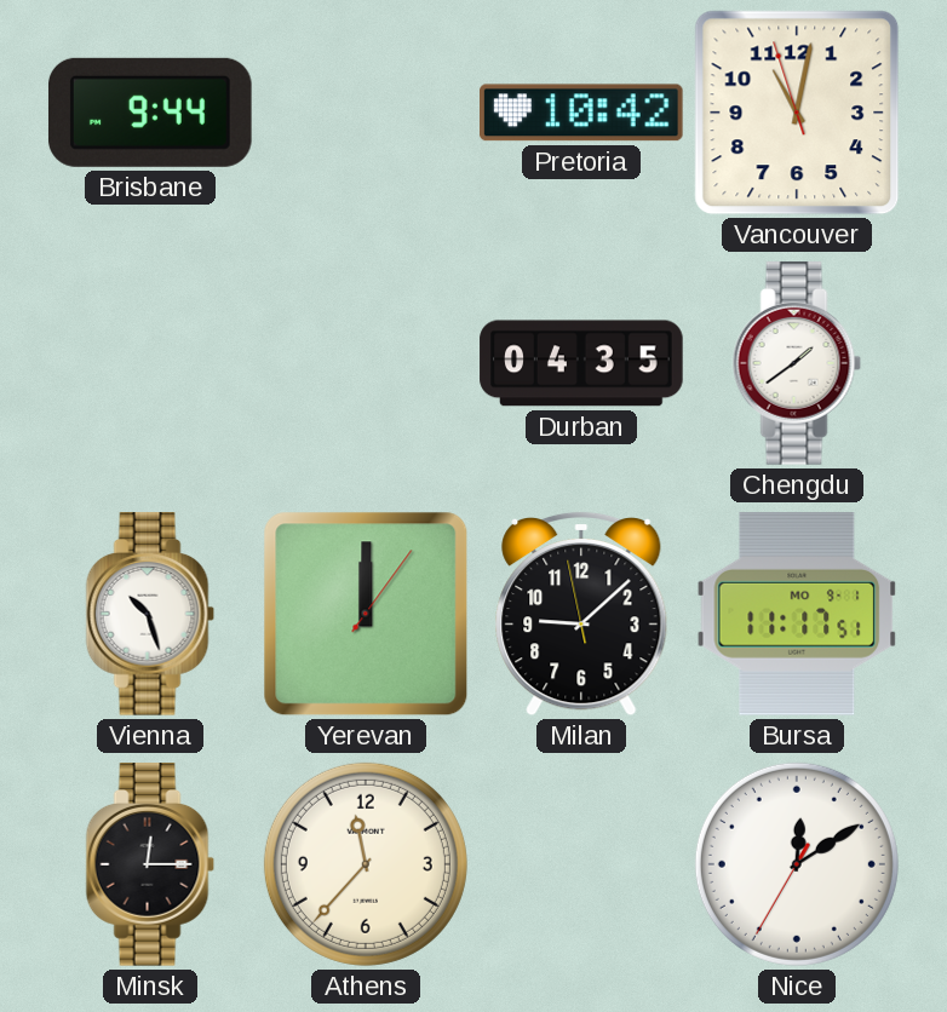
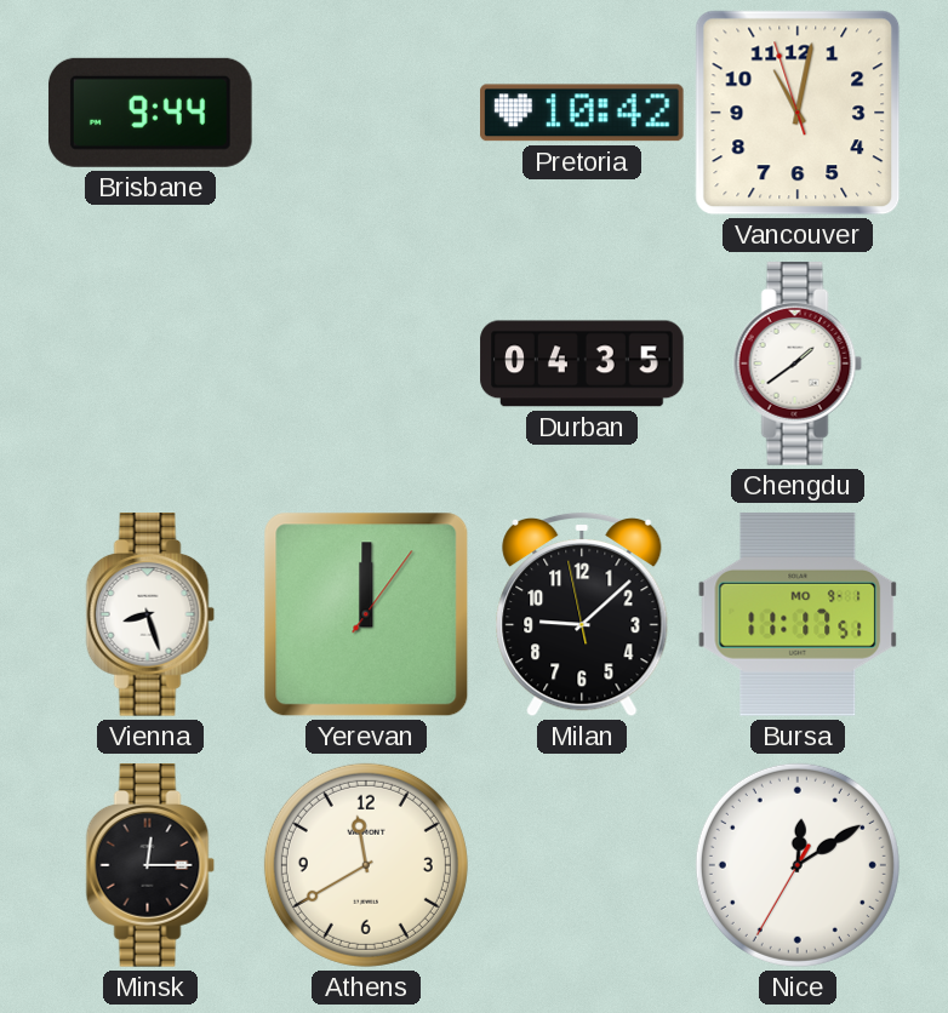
Vienna: 10:27 -> 8:27
Athens: 11:37 -> 11:40
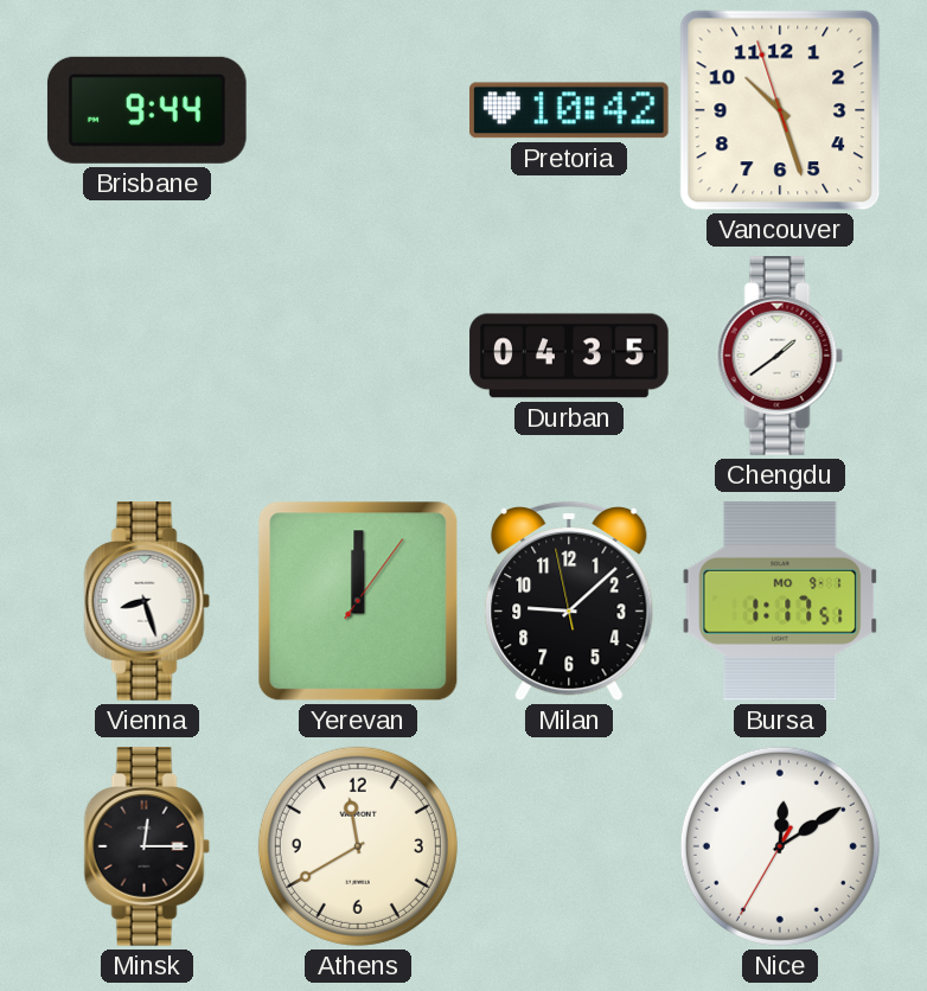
Vancouver: 11:01 -> 10:26
Bursa: 11:17 -> 1:17
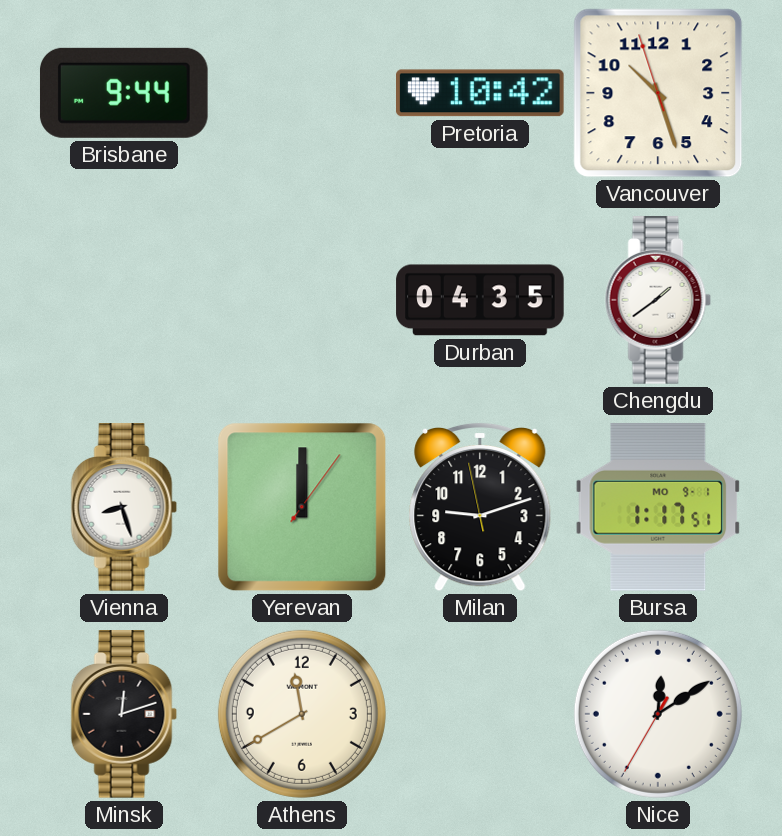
Milan: 9:07 -> 9:11
Minsk: 12:15 -> 12:12
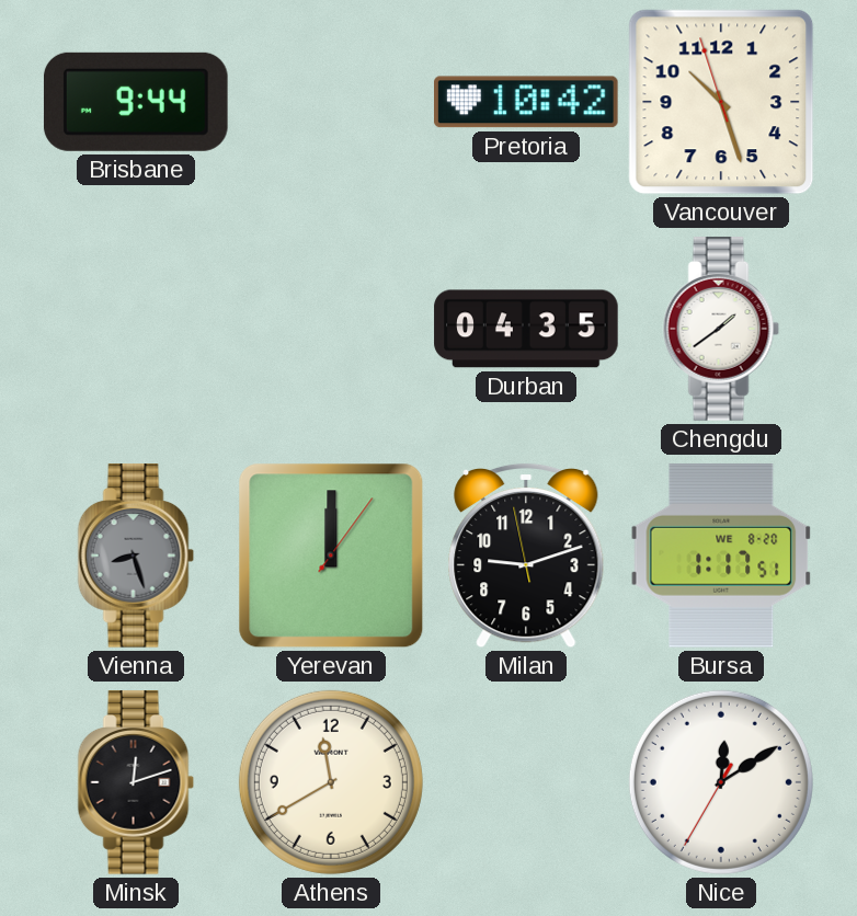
Vienna dial: white -> grey
Bursa date: MO 9-1 -> WE 8-20
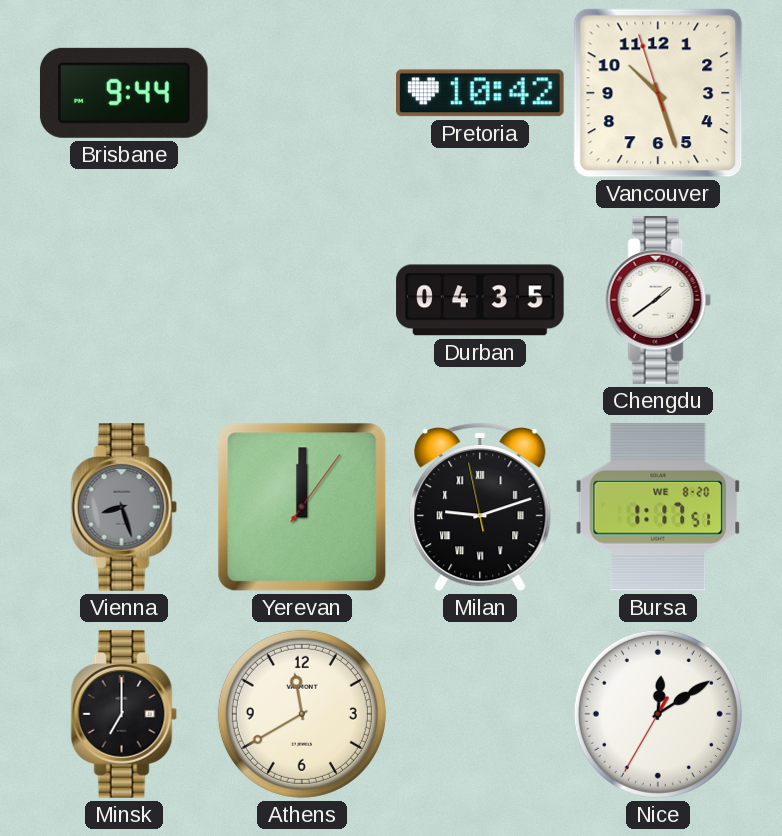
Milan numerals: Arabic -> Roman
Minsk: 12:12 -> 7:00
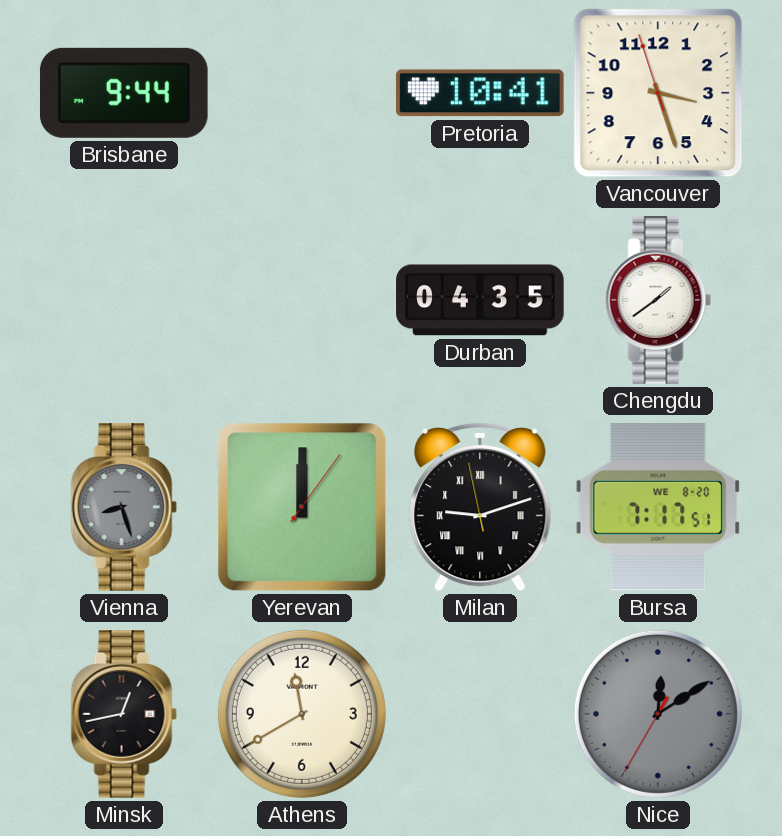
Pretoria: 10:42 -> 10:41
Vancouver: 10:26 -> 3:26
Bursa: 1:17 -> 7:17
Minsk: 7:00 -> 12:43
Nice dial: white -> grey
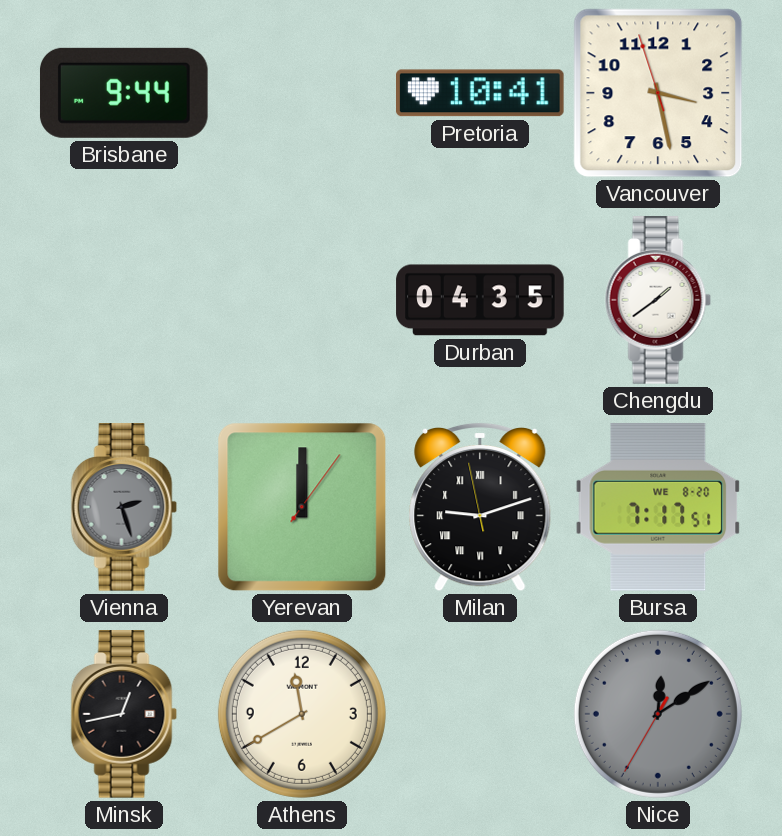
Vancouver: 3:26 -> 3:27
Vienna: 8:27 -> 2:27
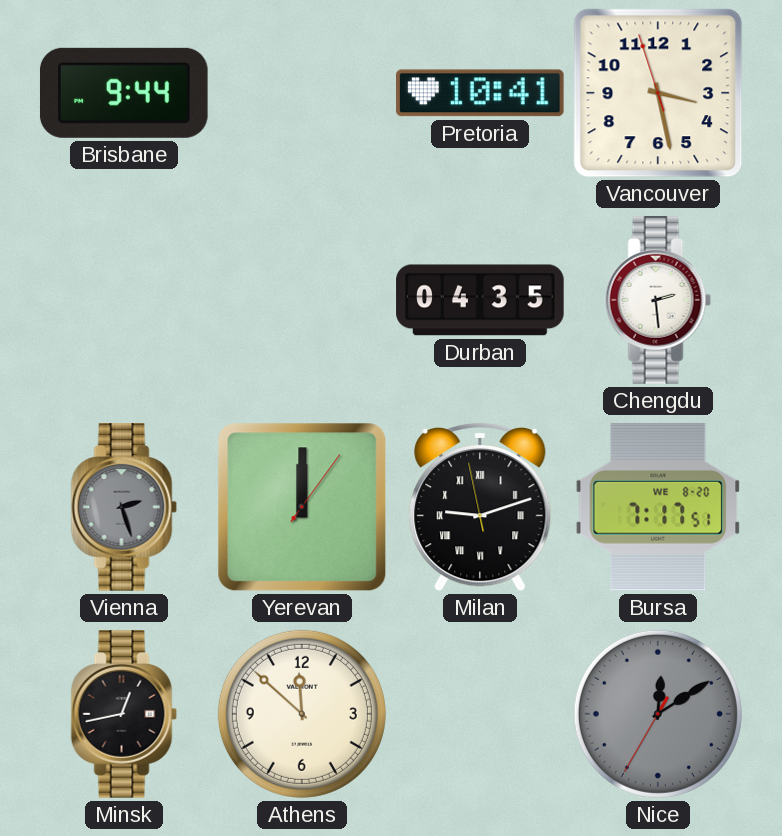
Chengdu: 1:39 -> 2:29
Athens: 11:40 -> 11:52
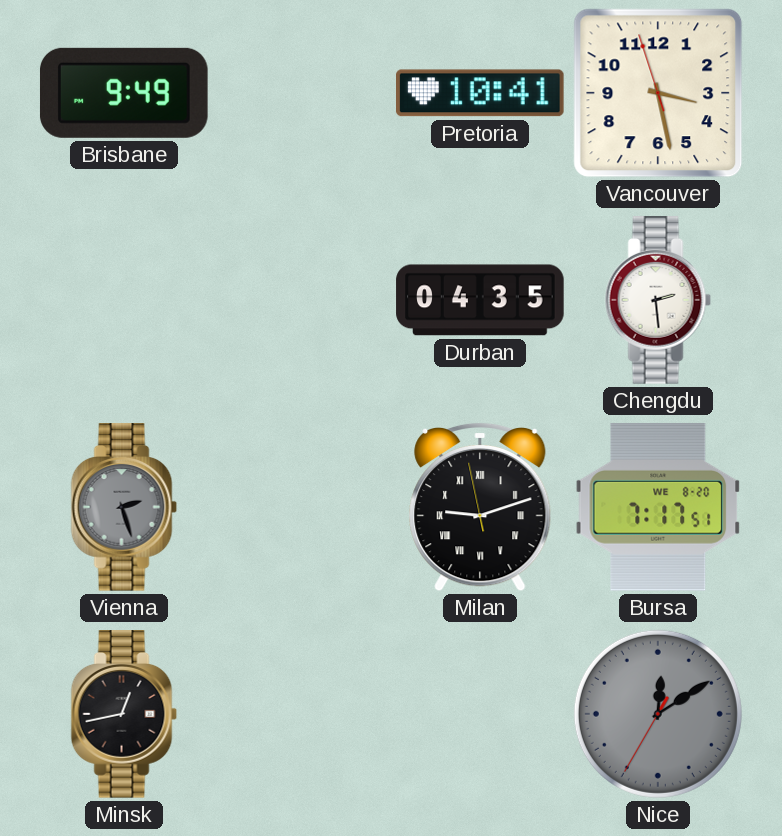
Brisbane: 9:44 -> 9:49
Yerevan: 12:00 -> none
Athens: 11:52 -> none
